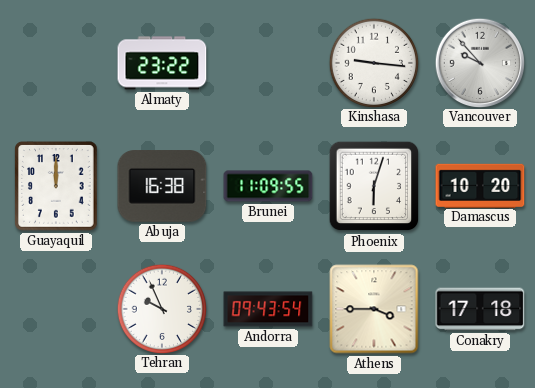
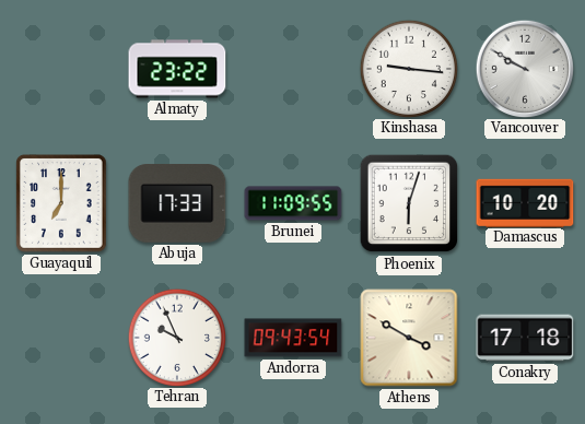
Vancouver: 9:53 -> 9:50
Guayaquil: 12:00 -> 7:00
Abuja: 16:38 -> 17:33
Athens: 3:45 -> 3:50
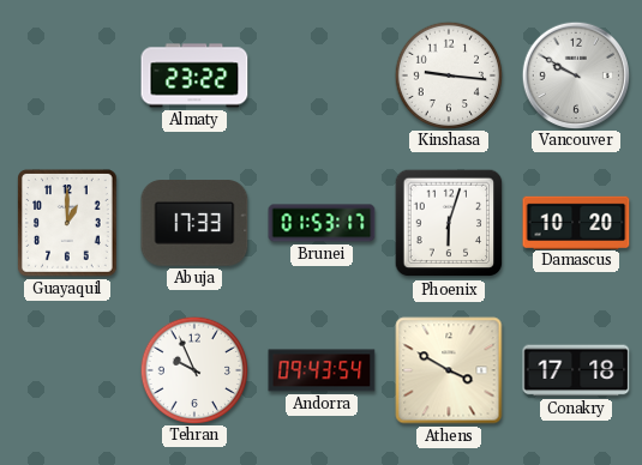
Guayaquil: 7:00 -> 1:00
Brunei: 11:09 -> 01:53
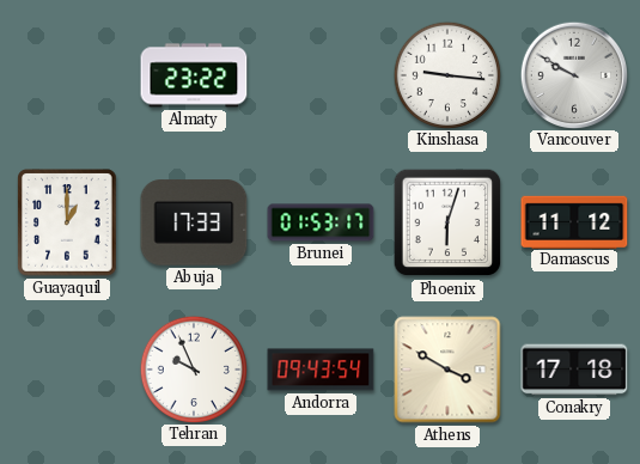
Damascus: 10:20 -> 11:12
